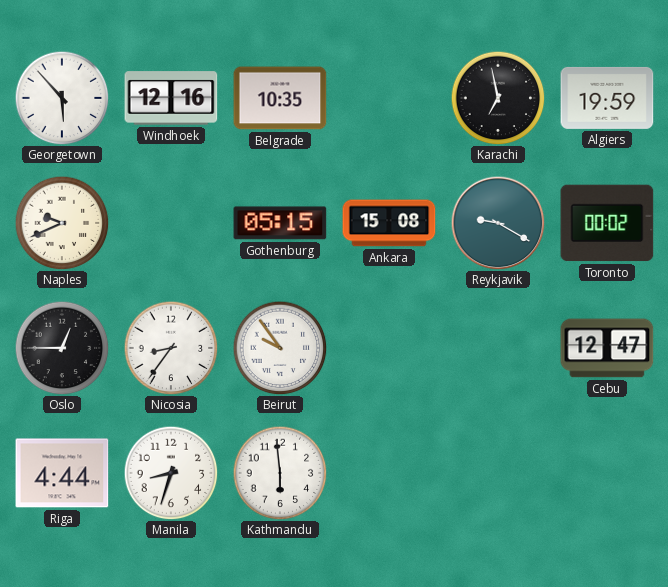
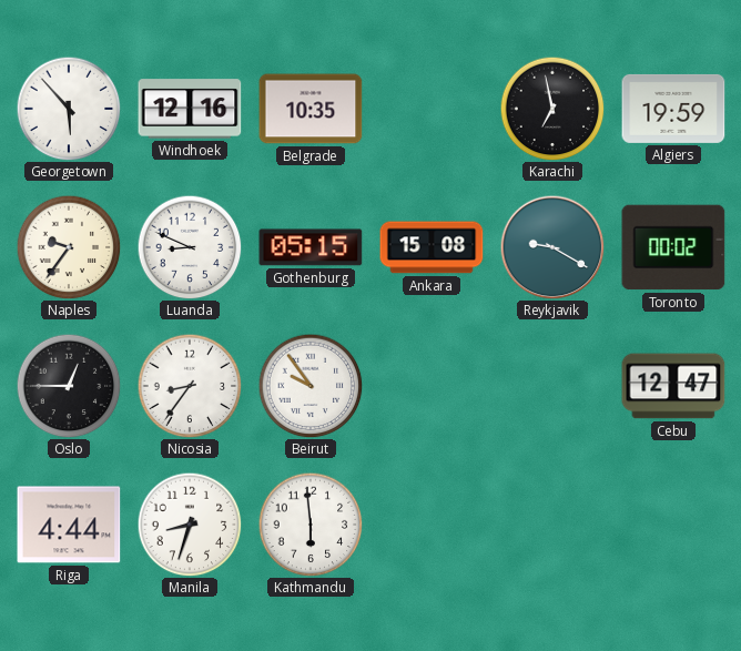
Naples: 9:41 -> 9:36
Luanda: none -> 8:49
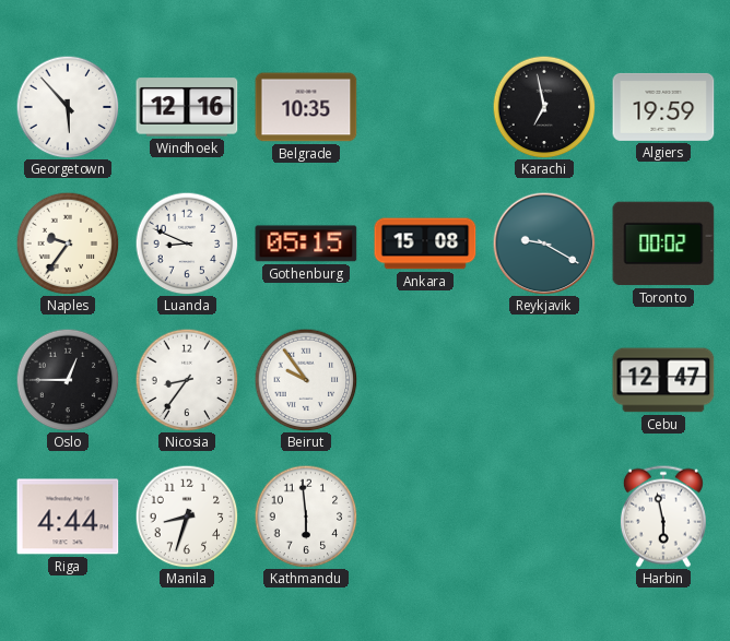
Harbin: none -> 5:58
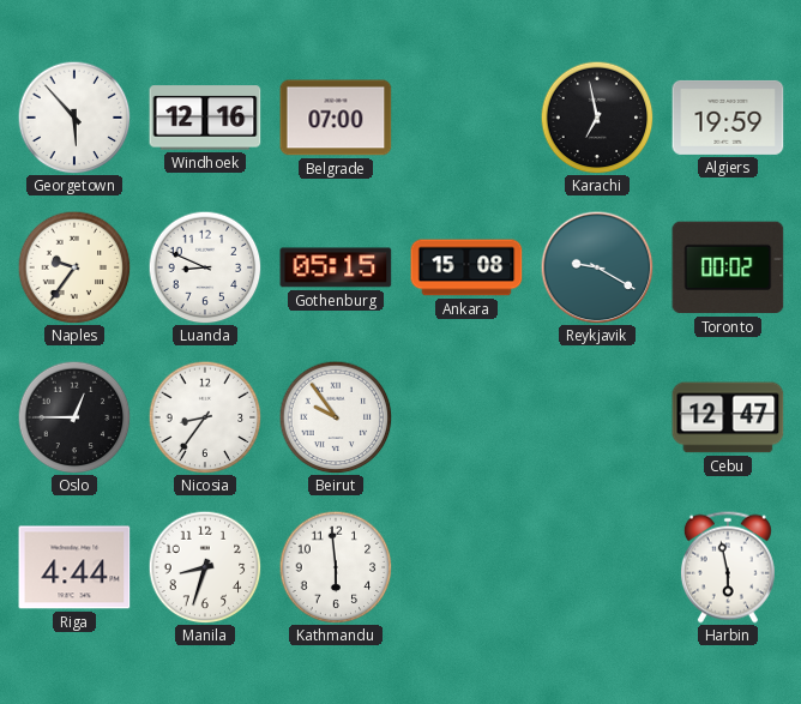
Belgrade: 10:35 -> 07:00
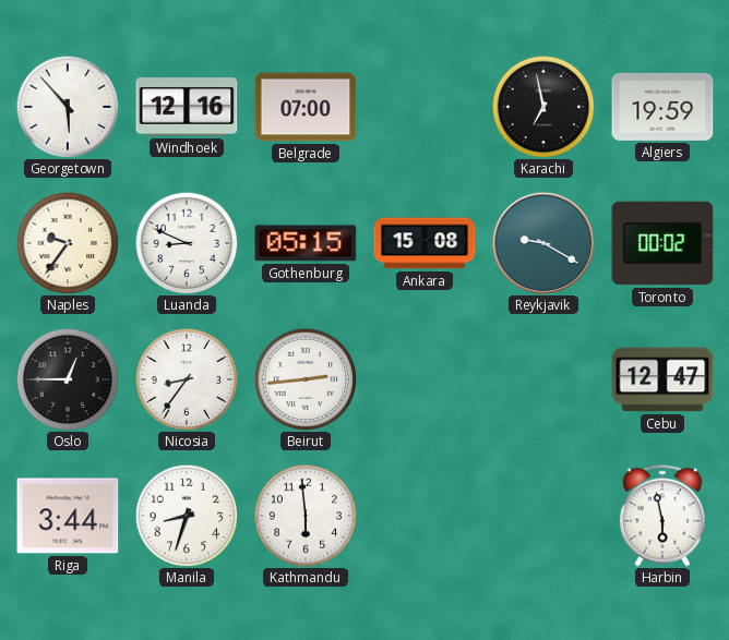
Beirut: 9:54 -> 2:44
Riga: 4:44 -> 3:44
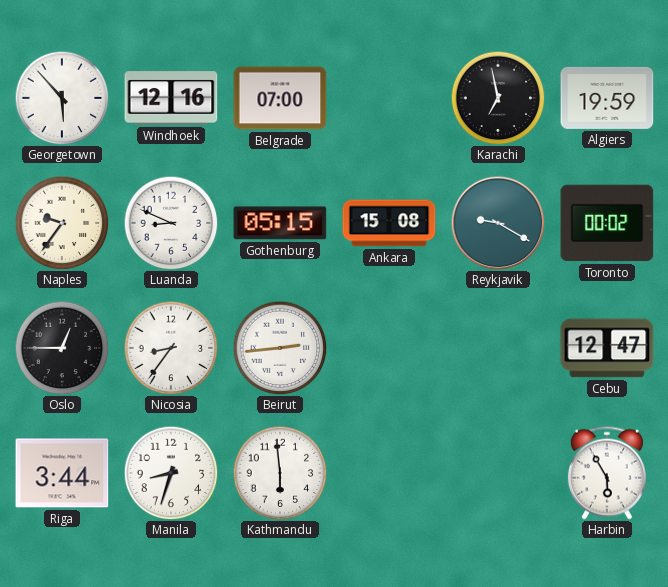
Harbin: 5:58 -> 5:55
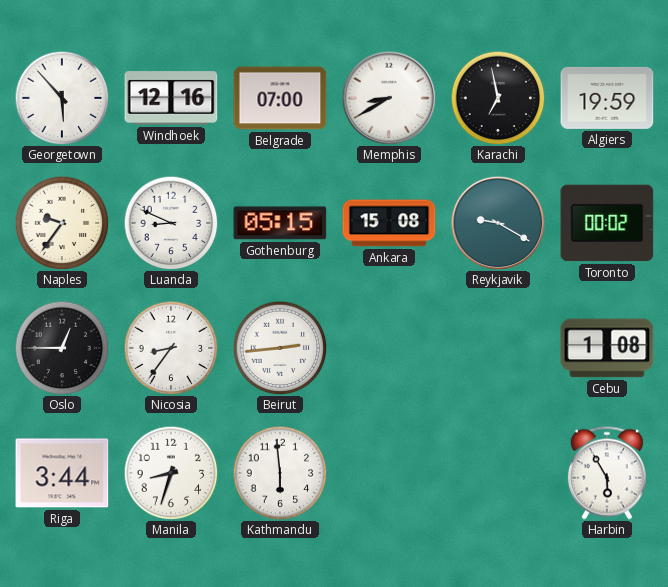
Memphis: none -> 8:40
Cebu: 12:47 -> 1:08
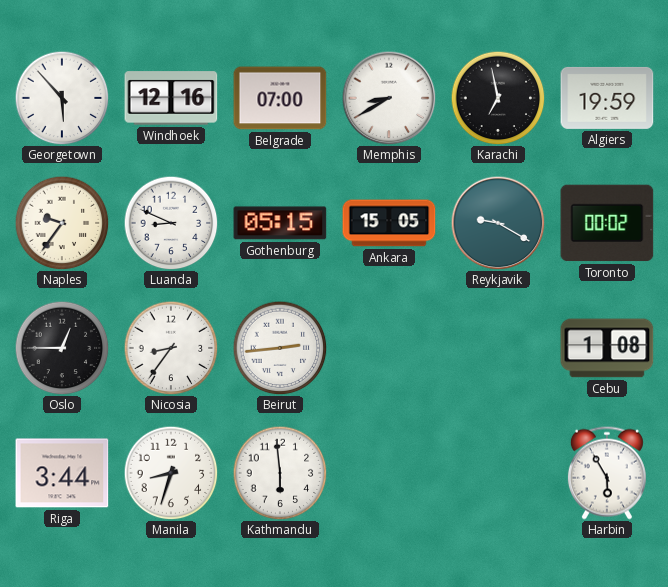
Ankara: 15:08 -> 15:05
